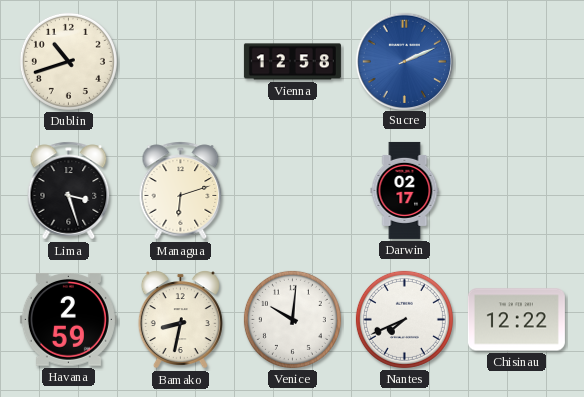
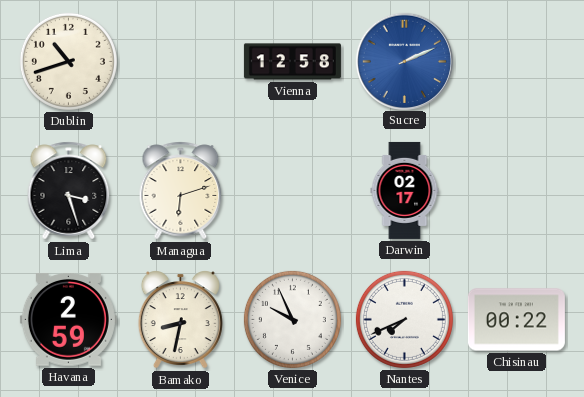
Venice: 10:01 -> 9:56
Chisinau: 12:22 -> 00:22
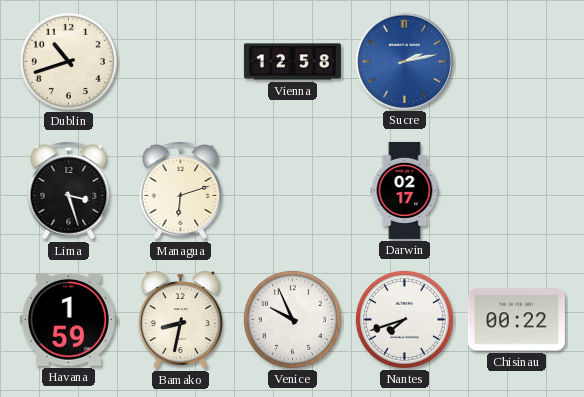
Sucre: 2:11 -> 2:13
Havana: 2:59 -> 1:59
Nantes: 7:41 -> 7:42
